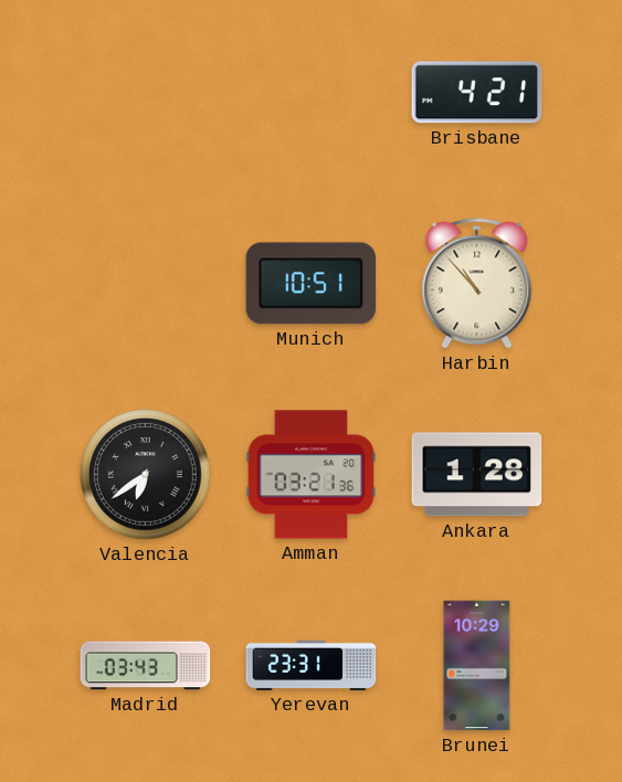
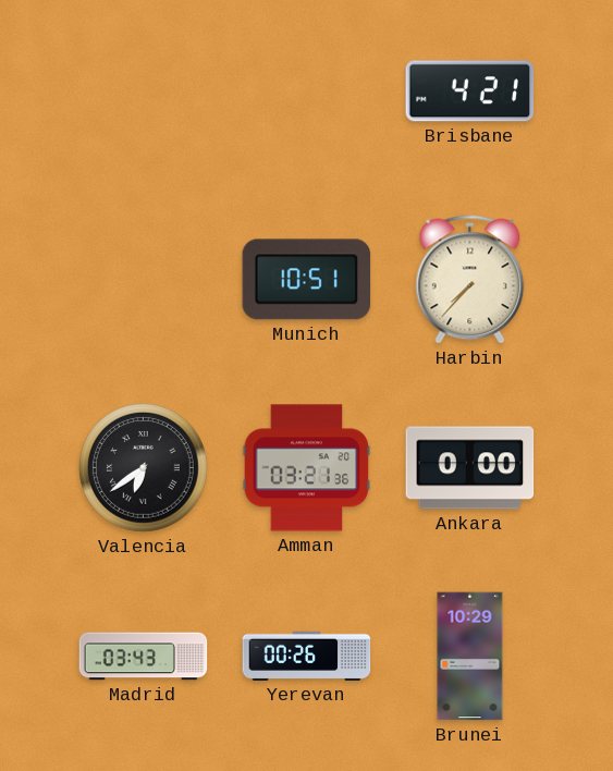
Harbin: 10:53 -> 7:37
Ankara: 1:28 -> 0:00
Yerevan: 23:31 -> 00:26
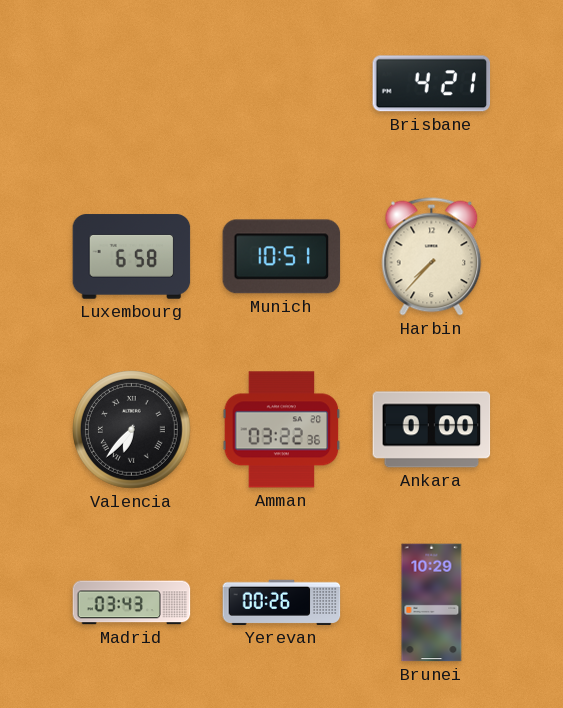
Luxembourg: none -> 6:58
Valencia: 6:39 -> 6:37
Amman: 03:21 -> 03:22
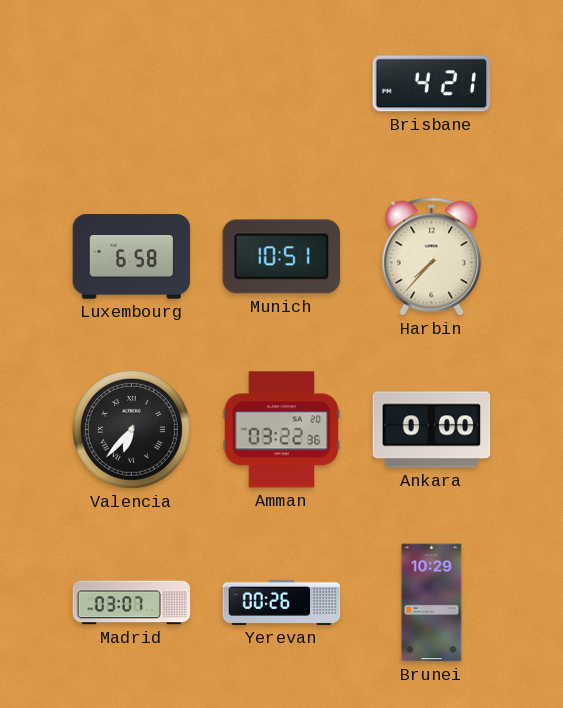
Madrid: 03:43 -> 03:07
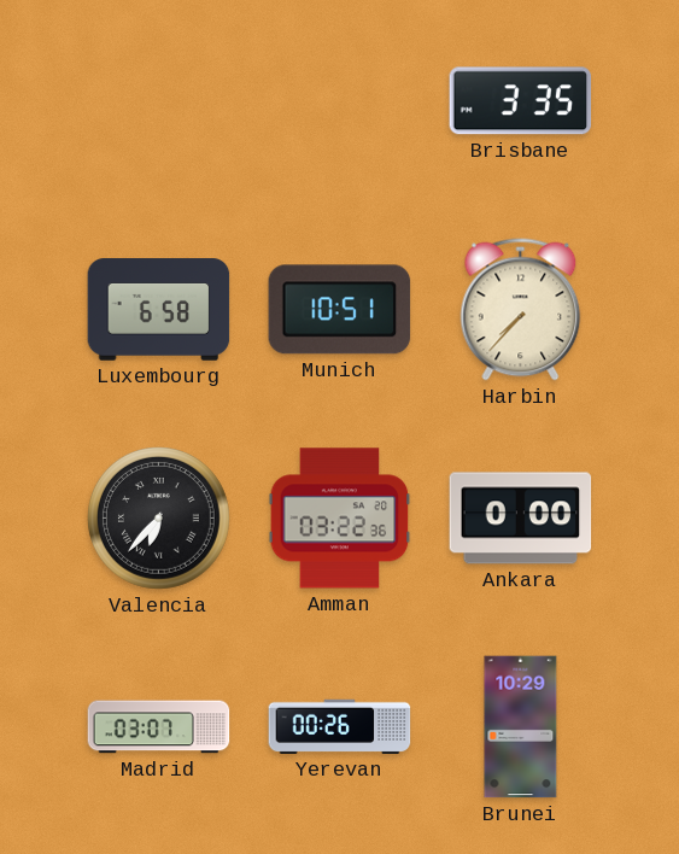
Brisbane: 4:21 -> 3:35
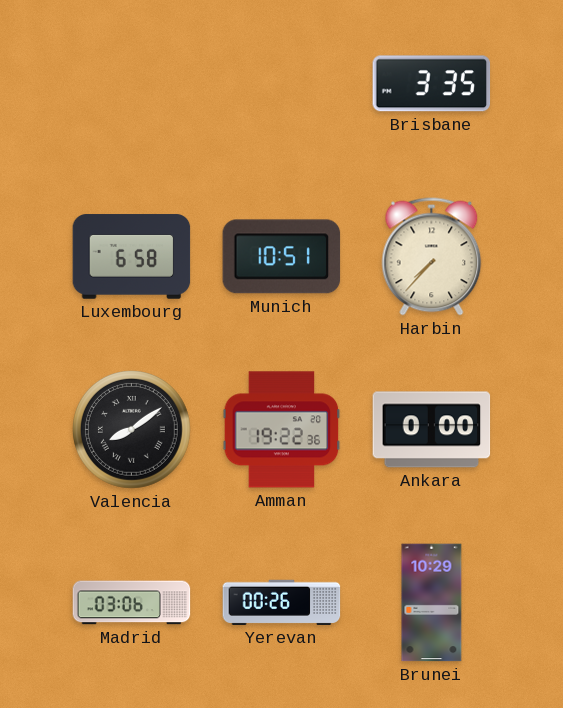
Valencia: 6:37 -> 8:09
Amman: 03:22 -> 19:22
Madrid: 03:07 -> 03:06
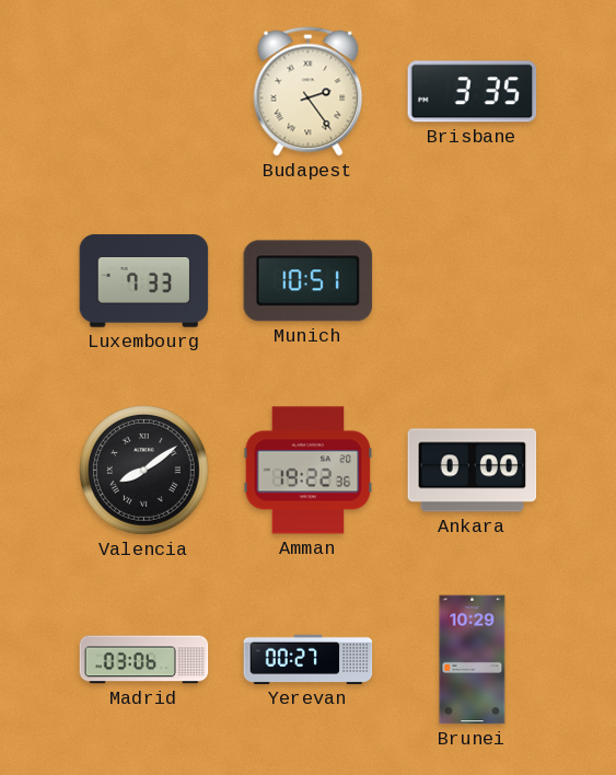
Budapest: none -> 2:24
Luxembourg: 6:58 -> 7:33
Harbin: 7:37 -> none
Yerevan: 00:26 -> 00:27
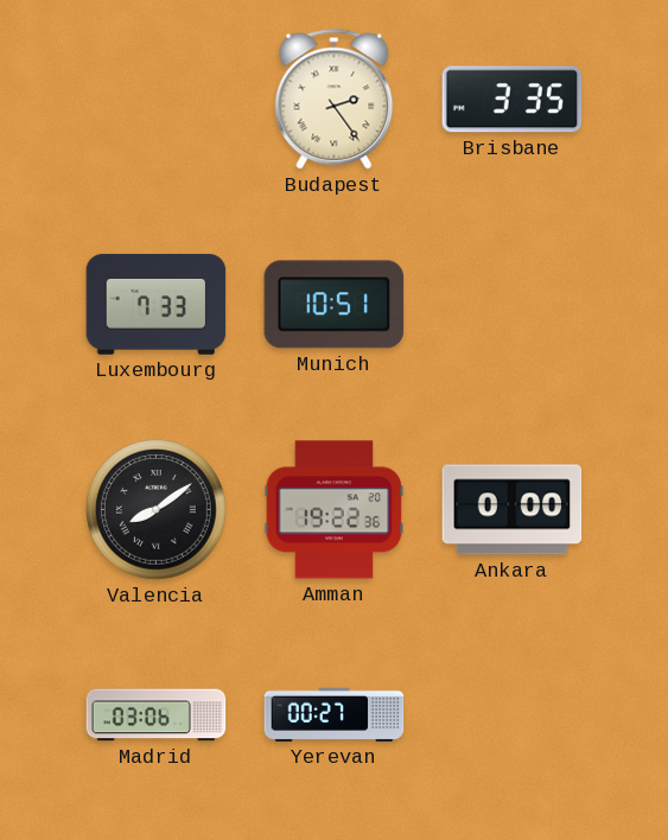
Brunei: 10:29 -> none
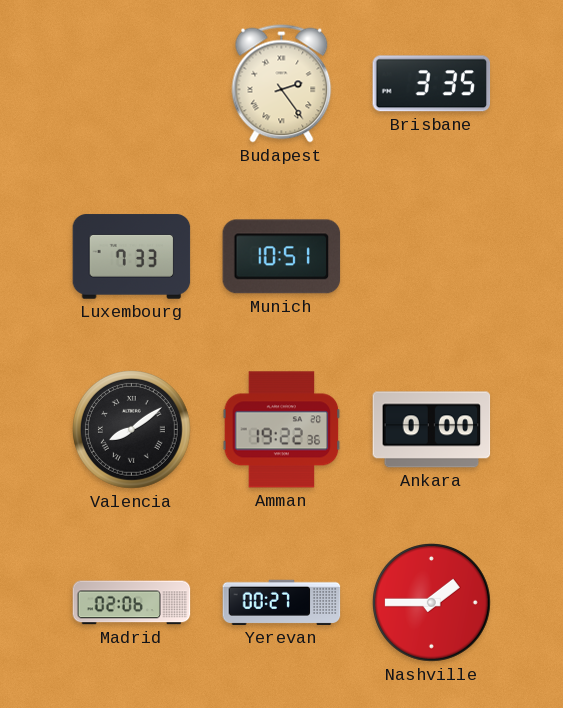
Madrid: 03:06 -> 02:06
Nashville: none -> 1:45
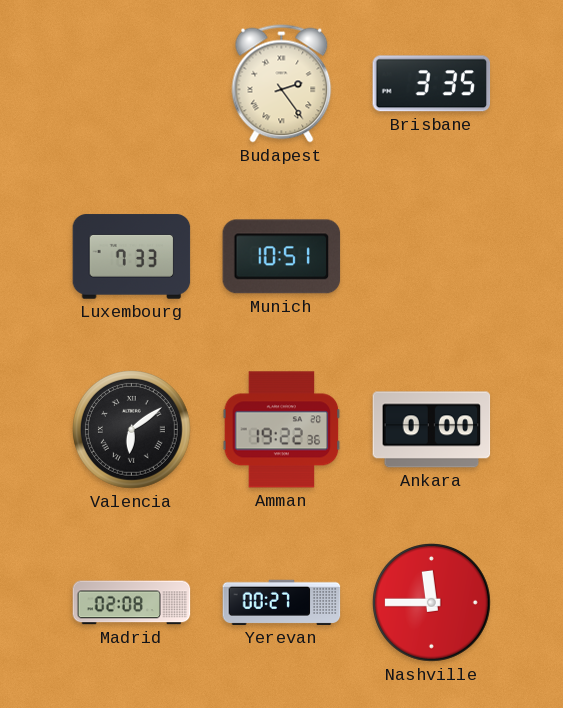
Valencia: 8:09 -> 6:09
Madrid: 02:06 -> 02:08
Nashville: 1:45 -> 11:45
